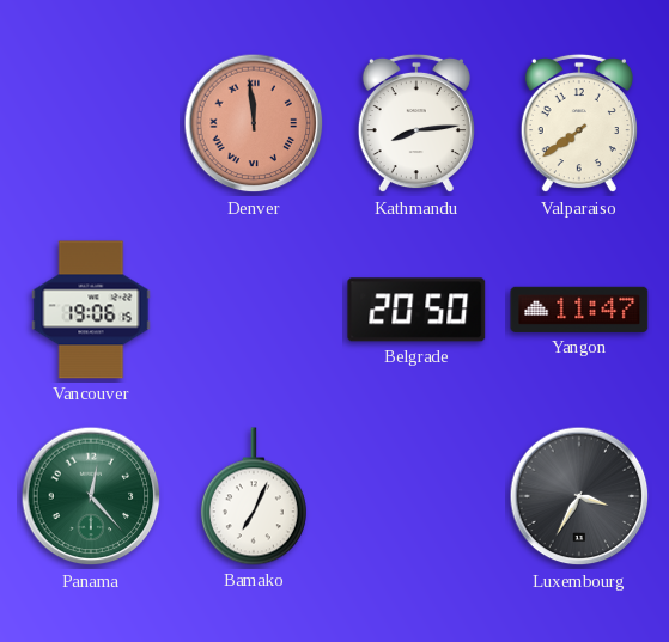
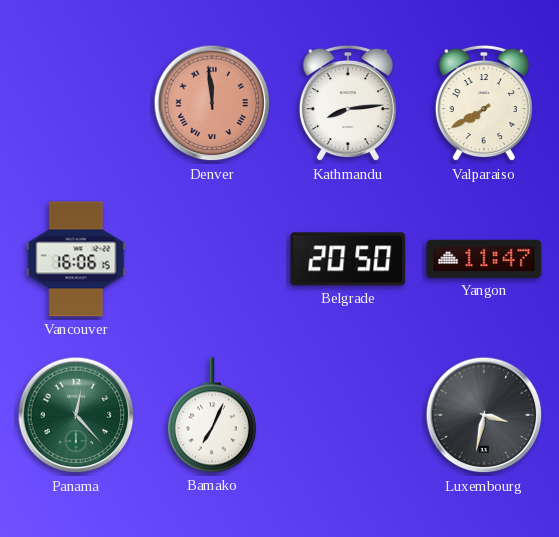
Valparaiso: 7:39 -> 7:40
Vancouver: 19:06 -> 16:06
Luxembourg: 3:35 -> 3:32
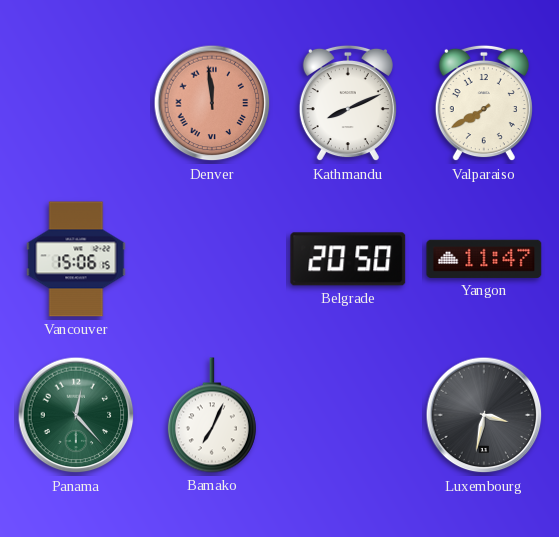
Kathmandu: 8:14 -> 8:11
Vancouver: 16:06 -> 15:06
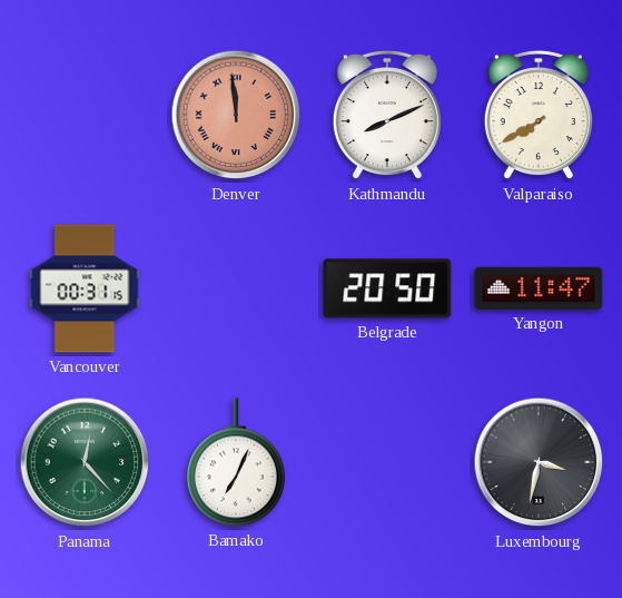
Vancouver: 15:06 -> 00:31
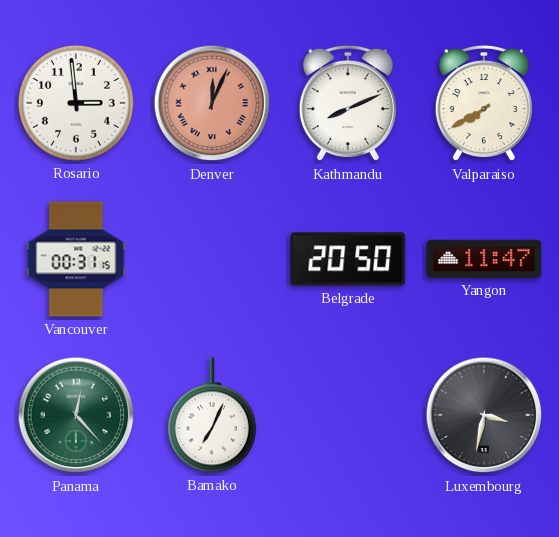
Rosario: none -> 2:59
Denver: 11:59 -> 12:04
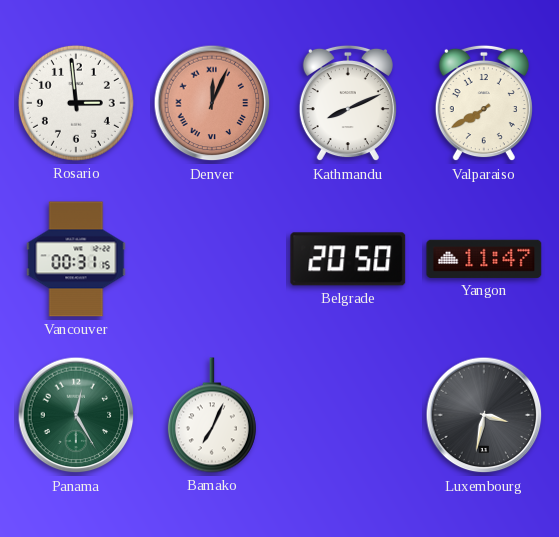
Panama: 12:23 -> 12:25
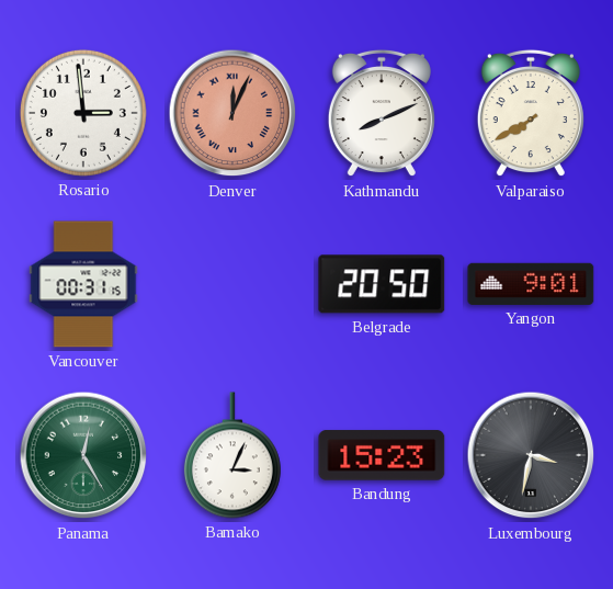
Yangon: 11:47 -> 9:01
Bamako: 7:04 -> 3:04
Bandung: none -> 15:23
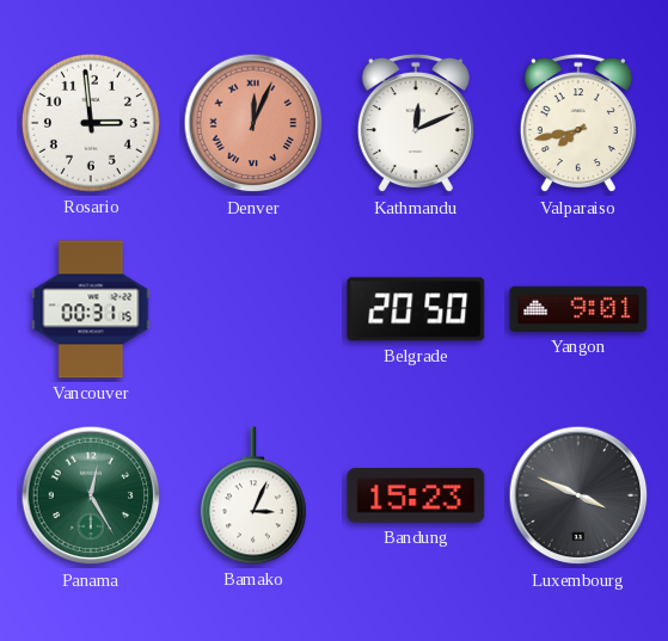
Kathmandu: 8:11 -> 12:11
Valparaiso: 7:40 -> 7:43
Luxembourg: 3:32 -> 3:49
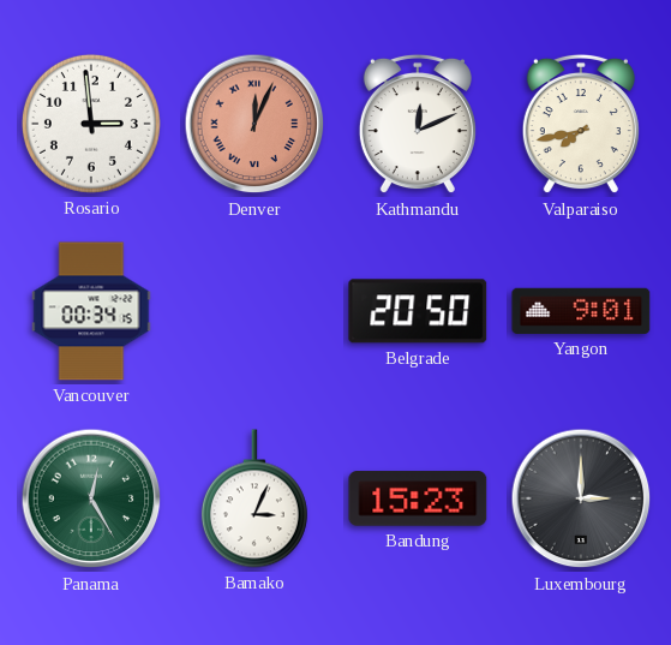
Vancouver: 00:31 -> 00:34
Luxembourg: 3:49 -> 3:00
